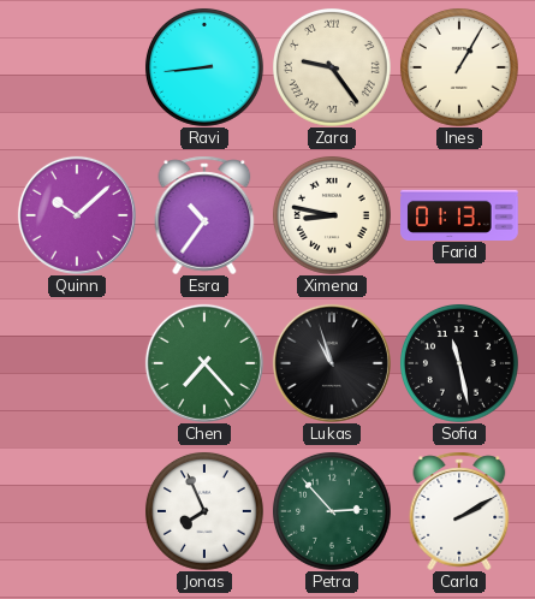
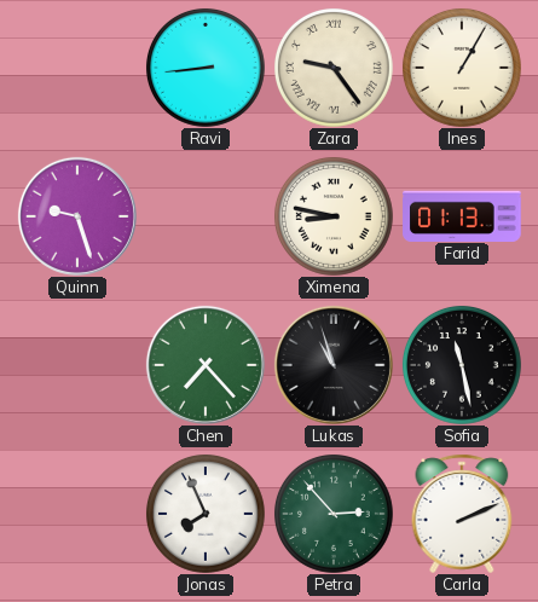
Quinn: 10:08 -> 9:27
Esra: 10:36 -> none
Carla: 2:10 -> 2:11
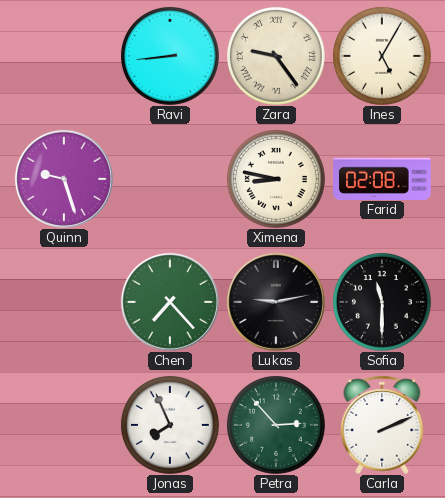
Ines: 1:05 -> 5:05
Farid: 01:13 -> 02:08
Lukas: 10:57 -> 9:13
Sofia: 11:28 -> 11:30
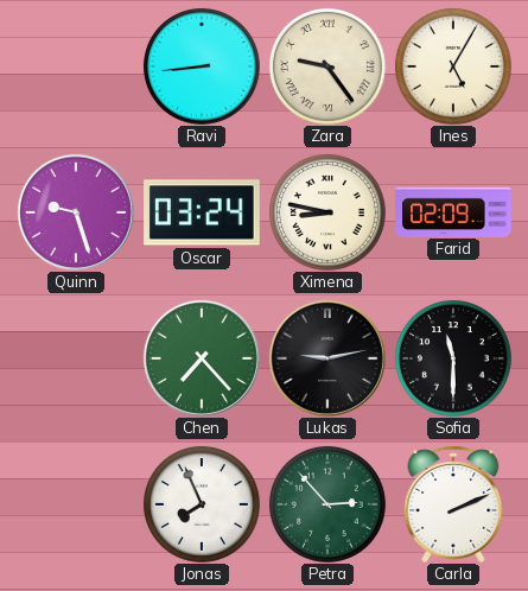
Oscar: none -> 03:24
Farid: 02:08 -> 02:09
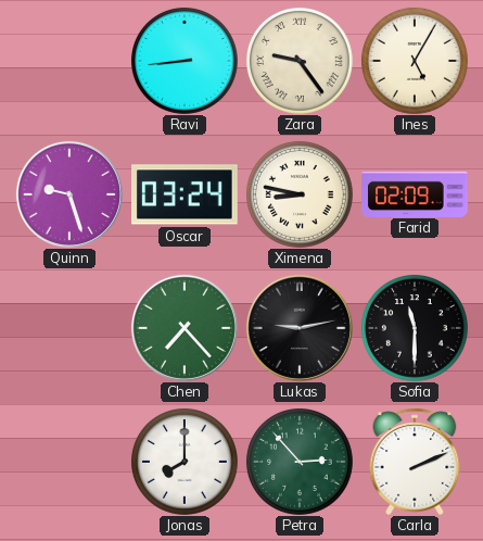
Jonas: 7:56 -> 8:00
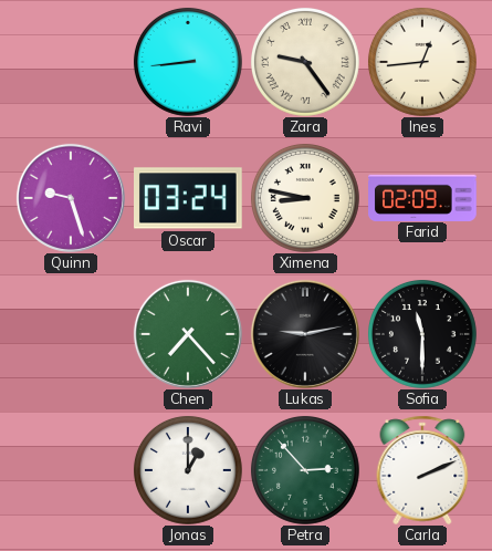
Ines: 5:05 -> 12:44
Jonas: 8:00 -> 1:00
